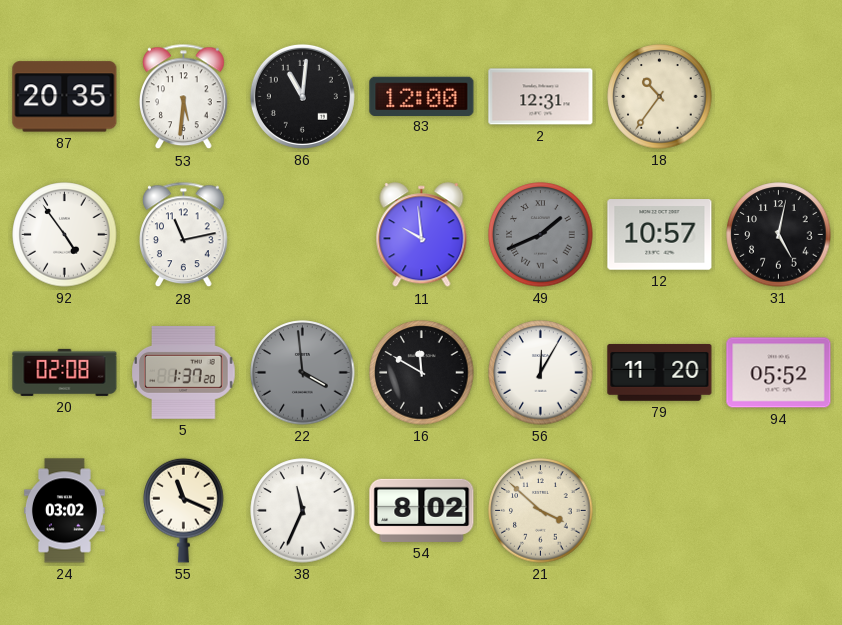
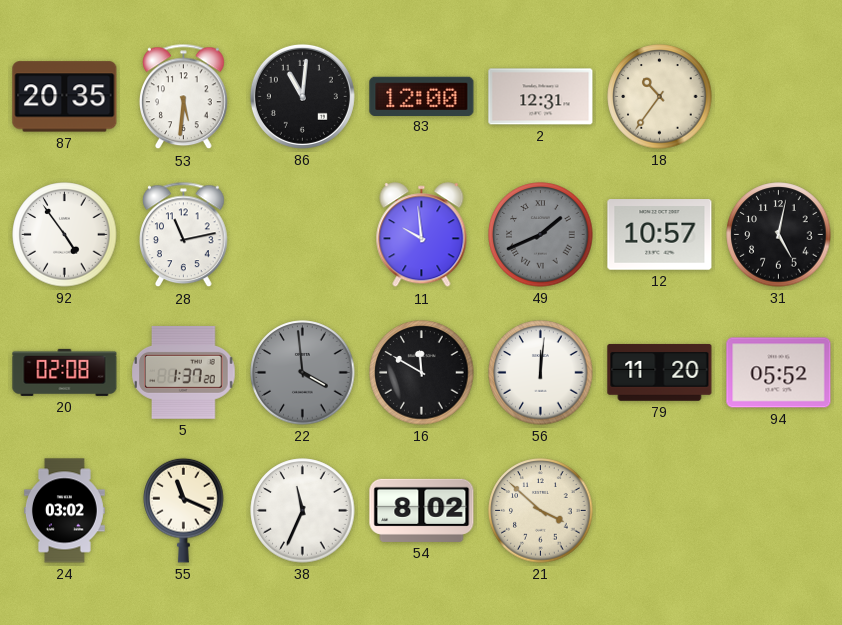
56: 12:05 -> 12:01
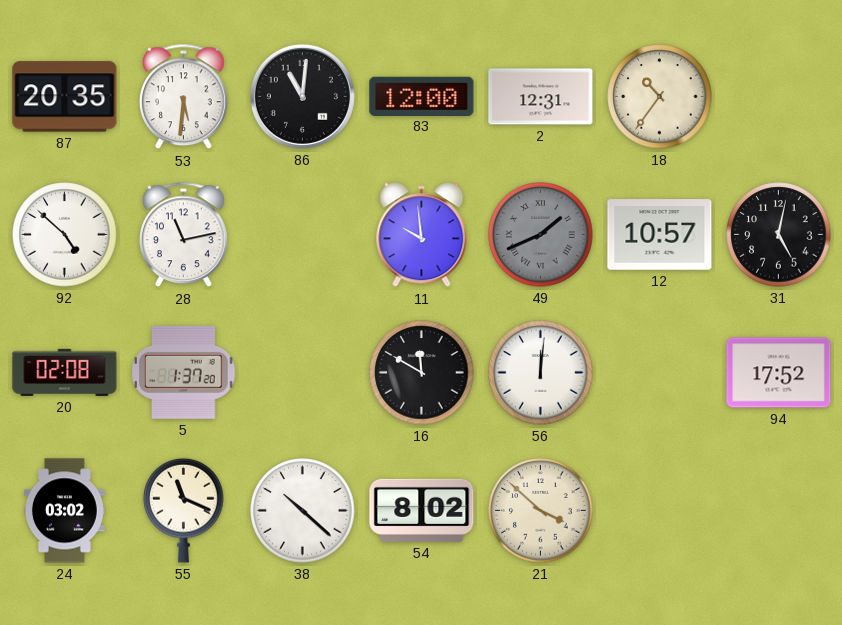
92: 4:54 -> 4:52
22: 3:59 -> none
79: 11:20 -> none
94: 05:52 -> 17:52
38: 11:34 -> 10:22
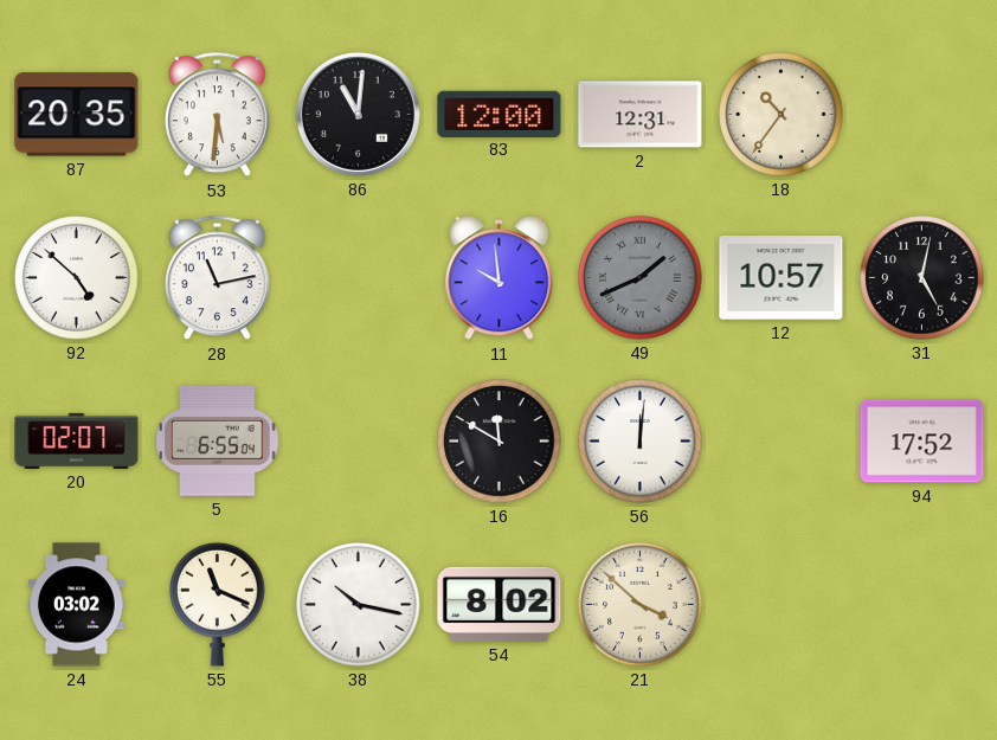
20: 02:08 -> 02:07
5: 1:37 -> 6:55
38: 10:22 -> 10:17
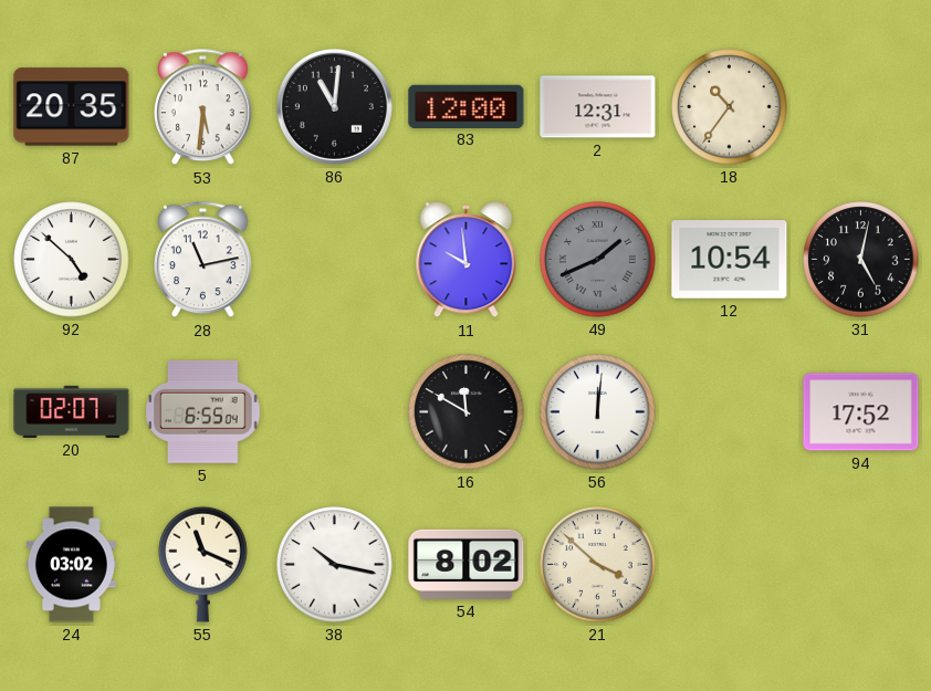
12: 10:57 -> 10:54
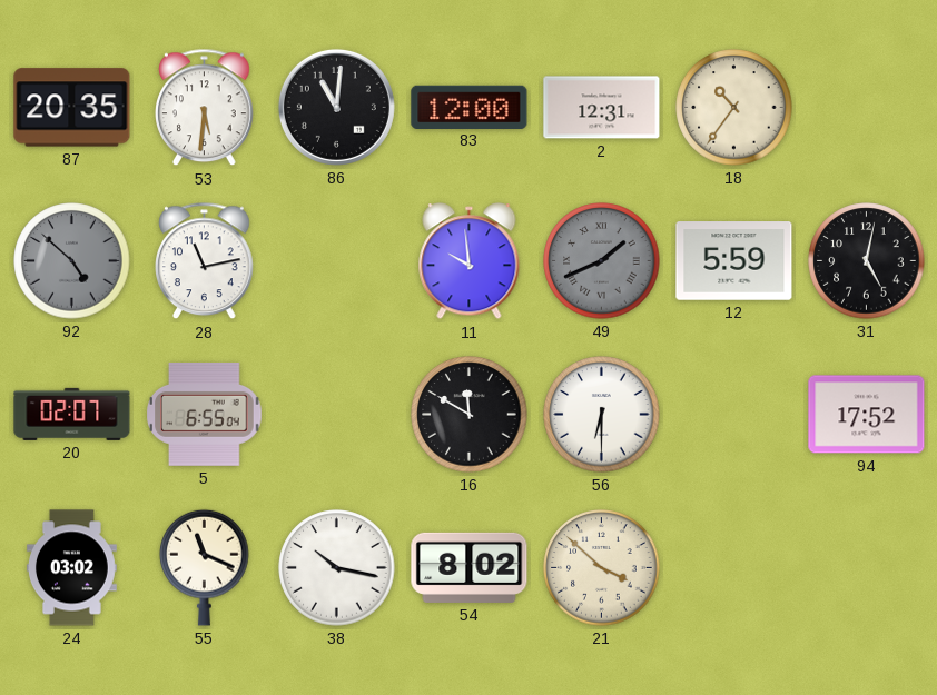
92 dial: white -> grey
12: 10:54 -> 5:59
56: 12:01 -> 6:30
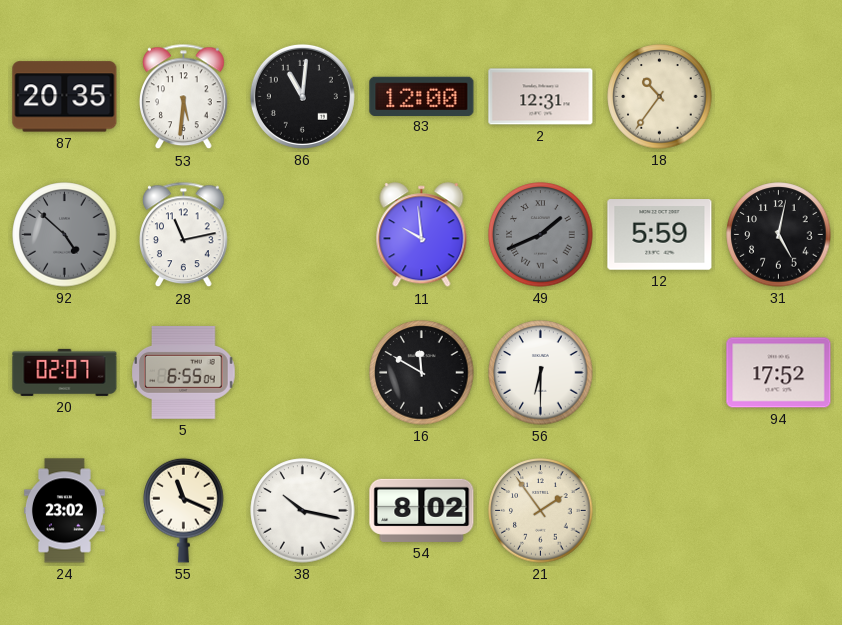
24: 03:02 -> 23:02
21: 3:52 -> 1:54
